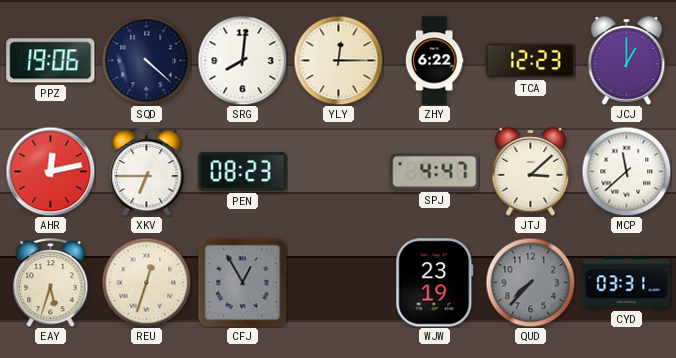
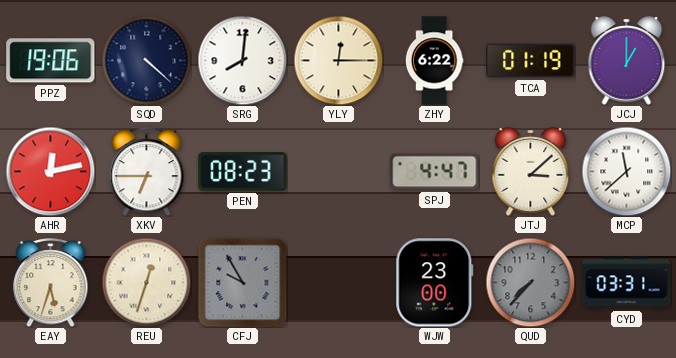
TCA: 12:23 -> 01:19
CFJ: 12:55 -> 9:55
WJW: 23:19 -> 23:00
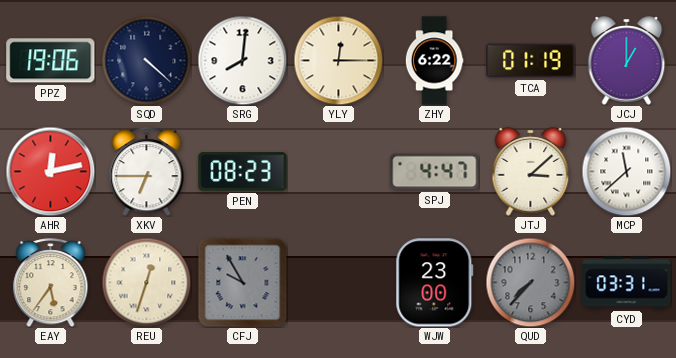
EAY: 5:33 -> 5:36
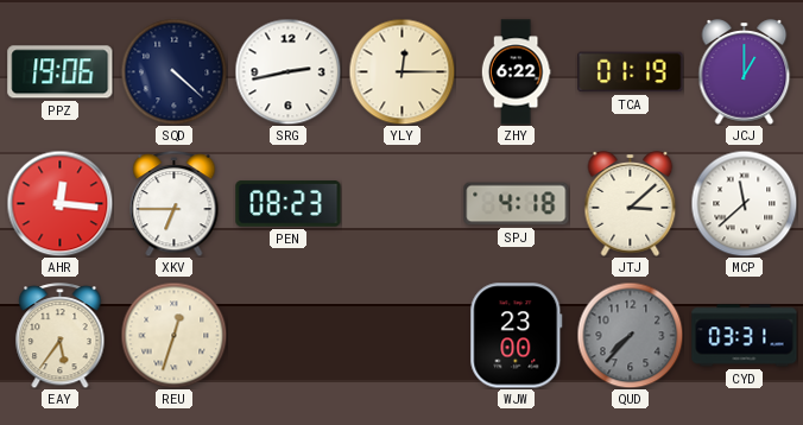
SRG: 8:01 -> 2:43
AHR: 12:13 -> 12:16
SPJ: 4:47 -> 4:18
CFJ: 9:55 -> none
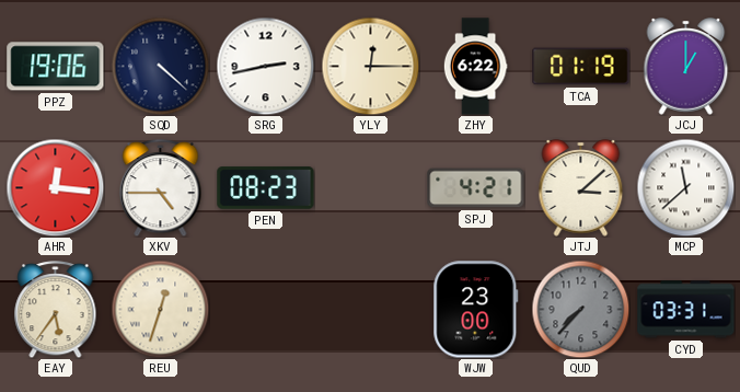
XKV: 6:45 -> 4:45
SPJ: 4:18 -> 4:21
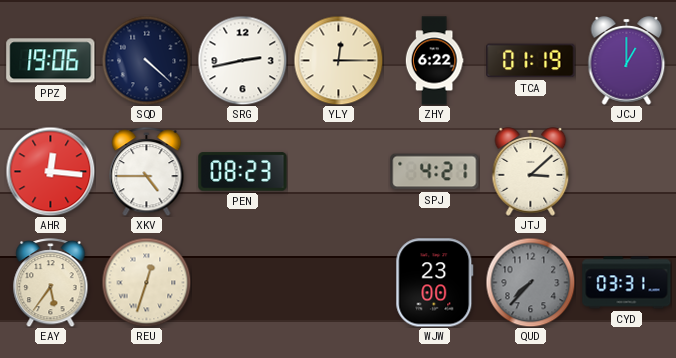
MCP: 11:38 -> none
